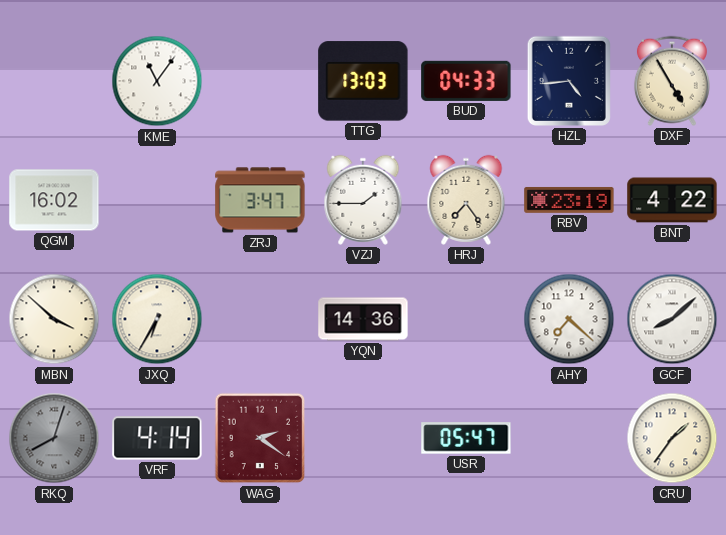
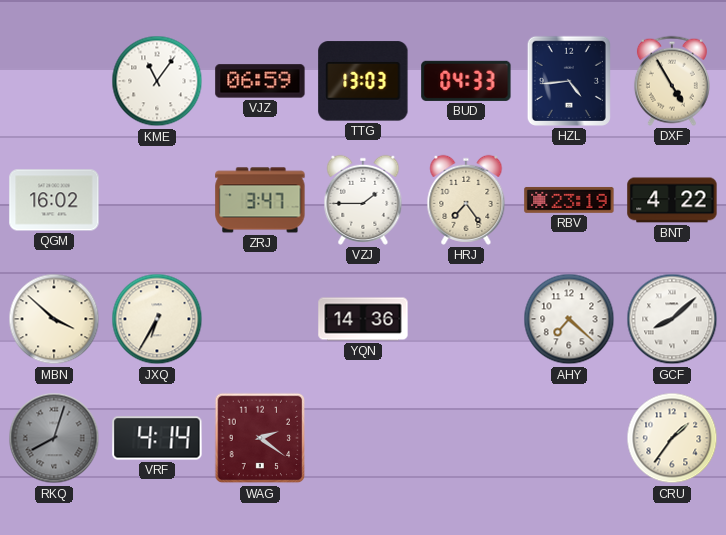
VJZ: none -> 06:59
USR: 05:47 -> none
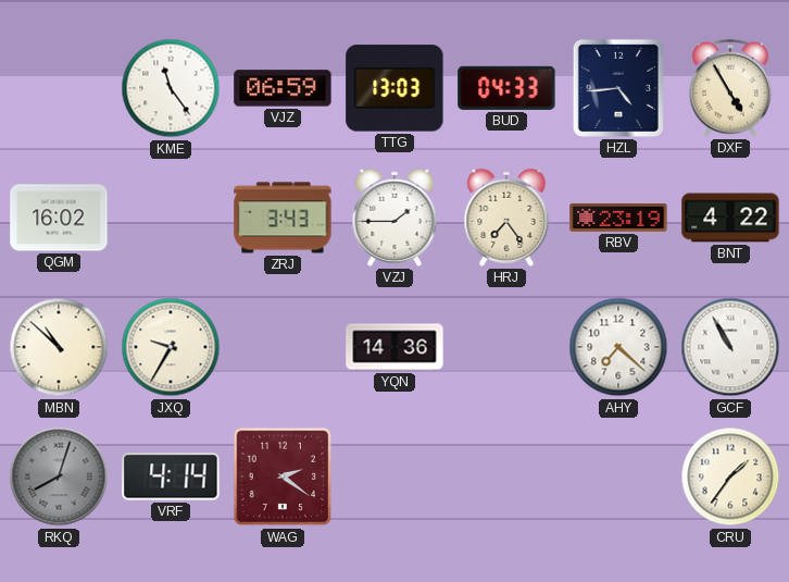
KME: 11:06 -> 11:24
ZRJ: 3:47 -> 3:43
MBN: 3:52 -> 10:52
JXQ: 6:35 -> 9:35
GCF: 8:08 -> 10:55
